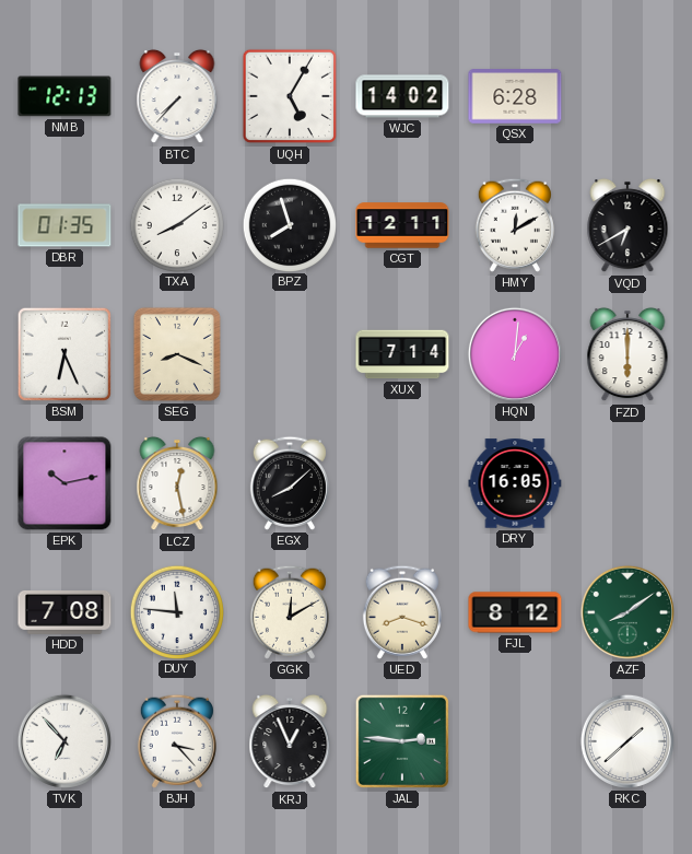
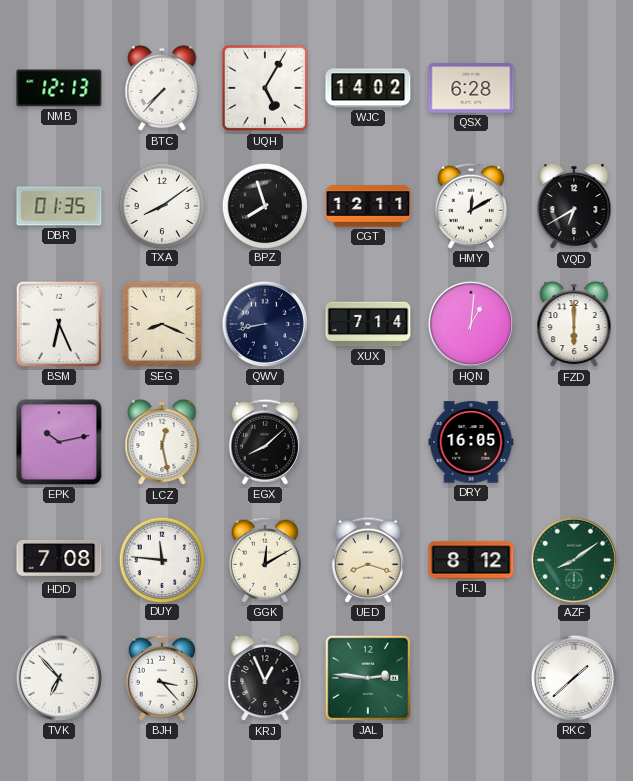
QWV: none -> 8:43
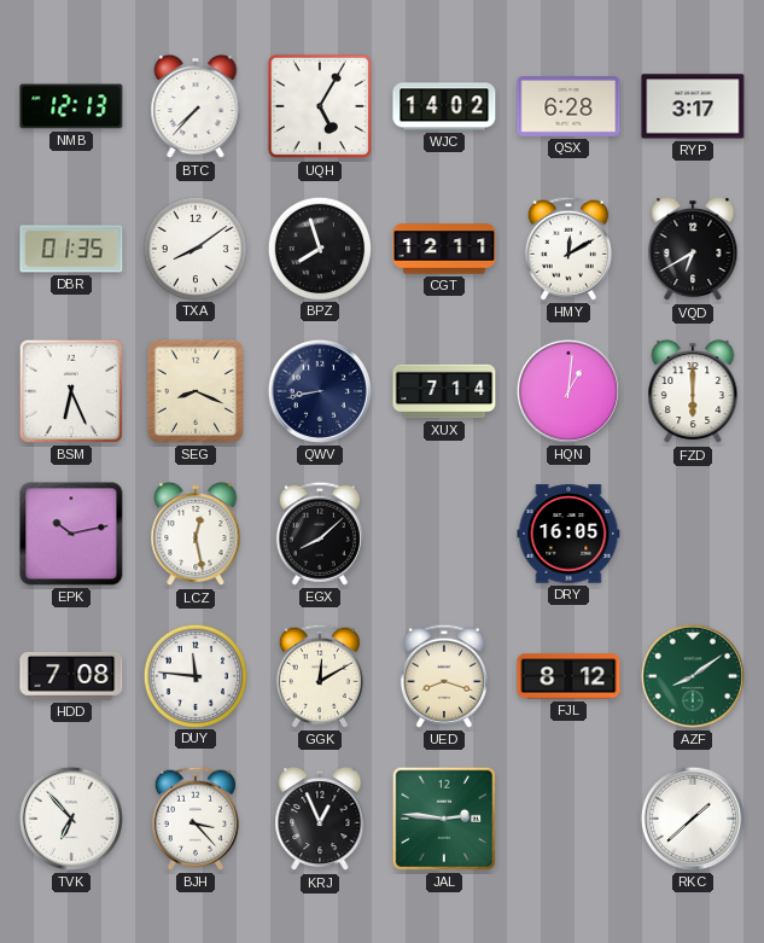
RYP: none -> 3:17
